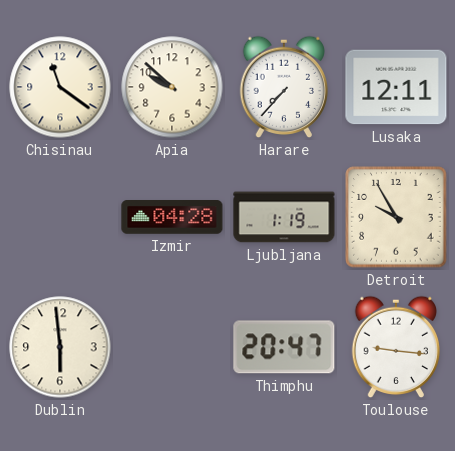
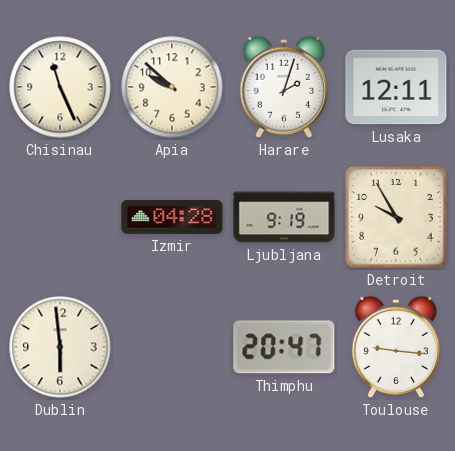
Chisinau: 11:21 -> 11:26
Harare: 7:37 -> 2:03
Ljubljana: 1:19 -> 9:19
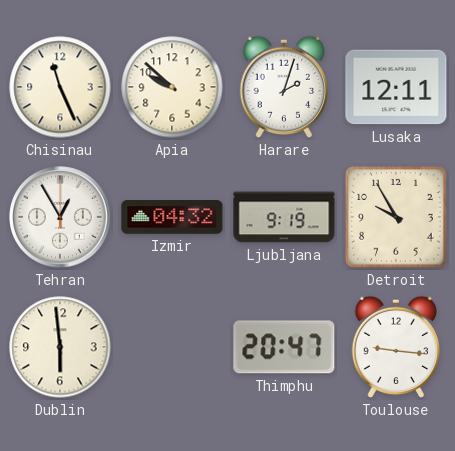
Tehran: none -> 12:55
Izmir: 04:28 -> 04:32
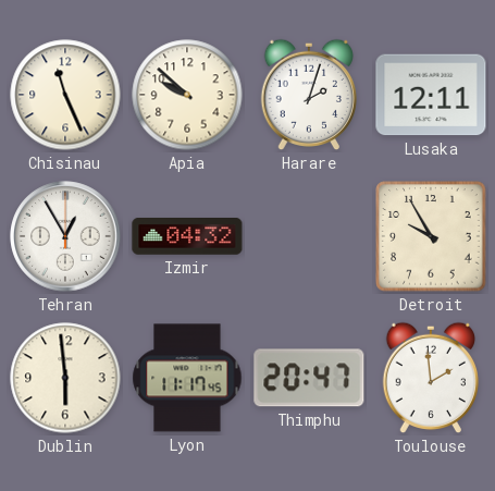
Ljubljana: 9:19 -> none
Lyon: none -> 11:17
Toulouse: 9:16 -> 1:59
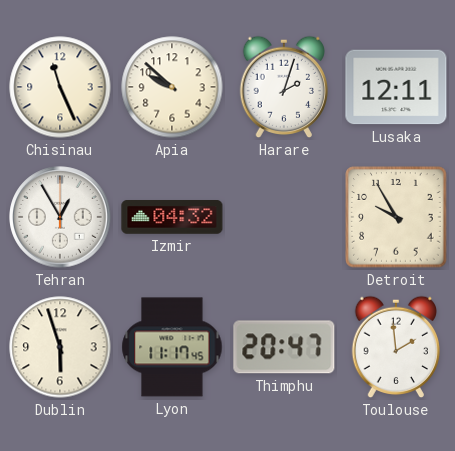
Dublin: 5:59 -> 5:57
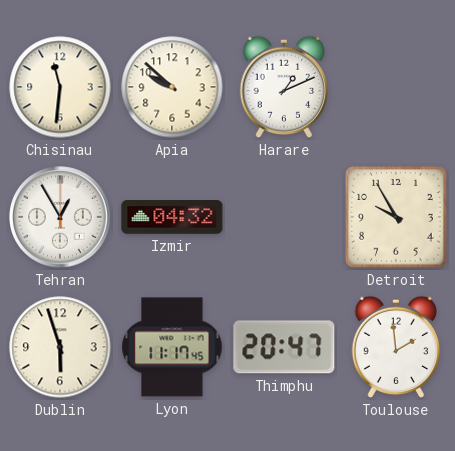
Chisinau: 11:26 -> 11:31
Harare: 2:03 -> 1:11
Lusaka: 12:11 -> none
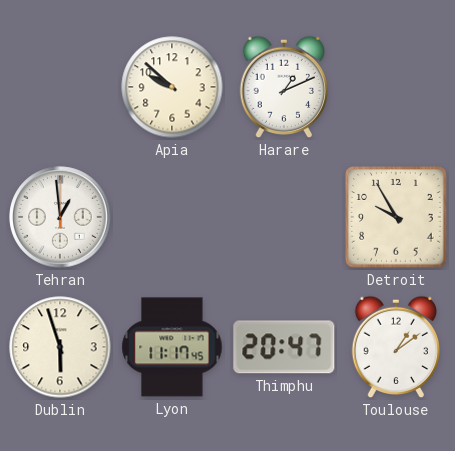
Chisinau: 11:31 -> none
Tehran: 12:55 -> 12:59
Izmir: 04:32 -> none
Toulouse: 1:59 -> 1:09
